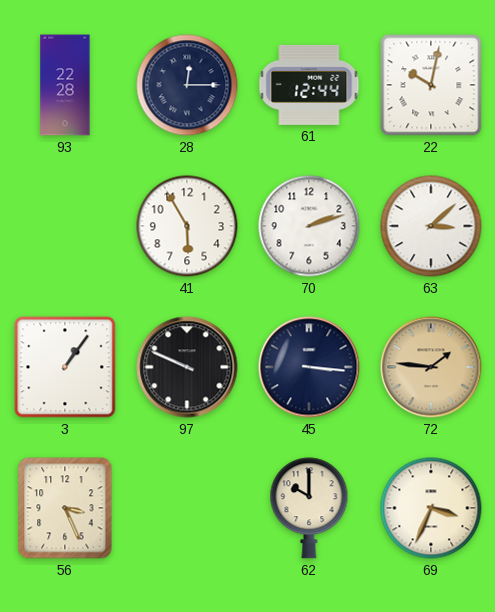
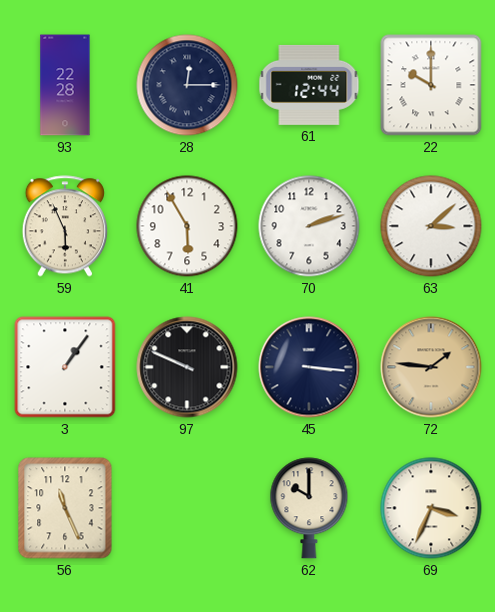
22: 10:02 -> 10:00
59: none -> 5:56
56: 3:26 -> 11:26
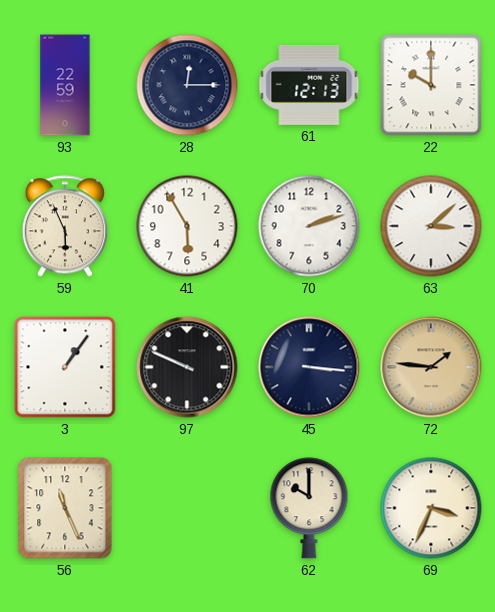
93: 22:28 -> 22:59
61: 12:44 -> 12:13
